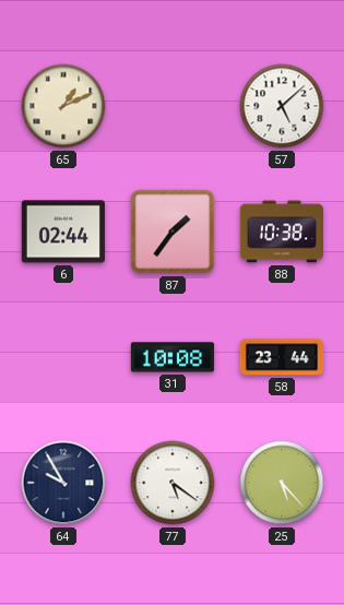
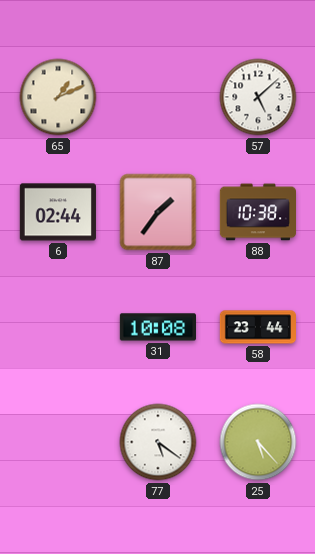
64: 9:55 -> none
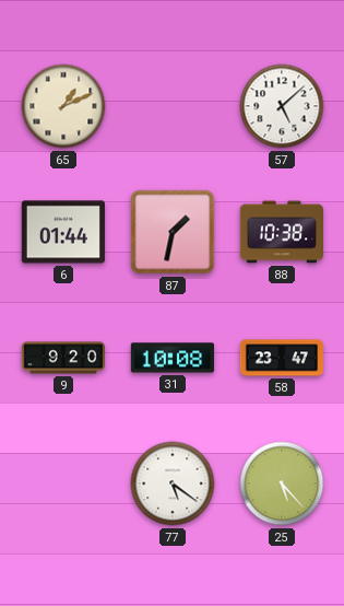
6: 02:44 -> 01:44
87: 1:36 -> 1:32
9: none -> 9:20
58: 23:44 -> 23:47
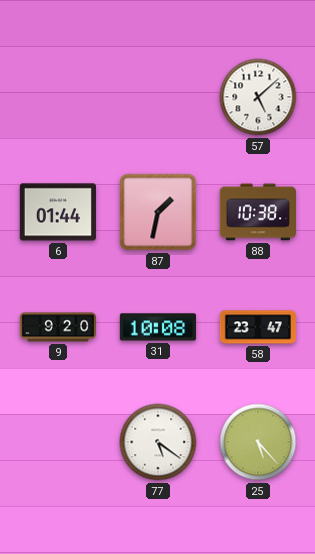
65: 1:11 -> none
